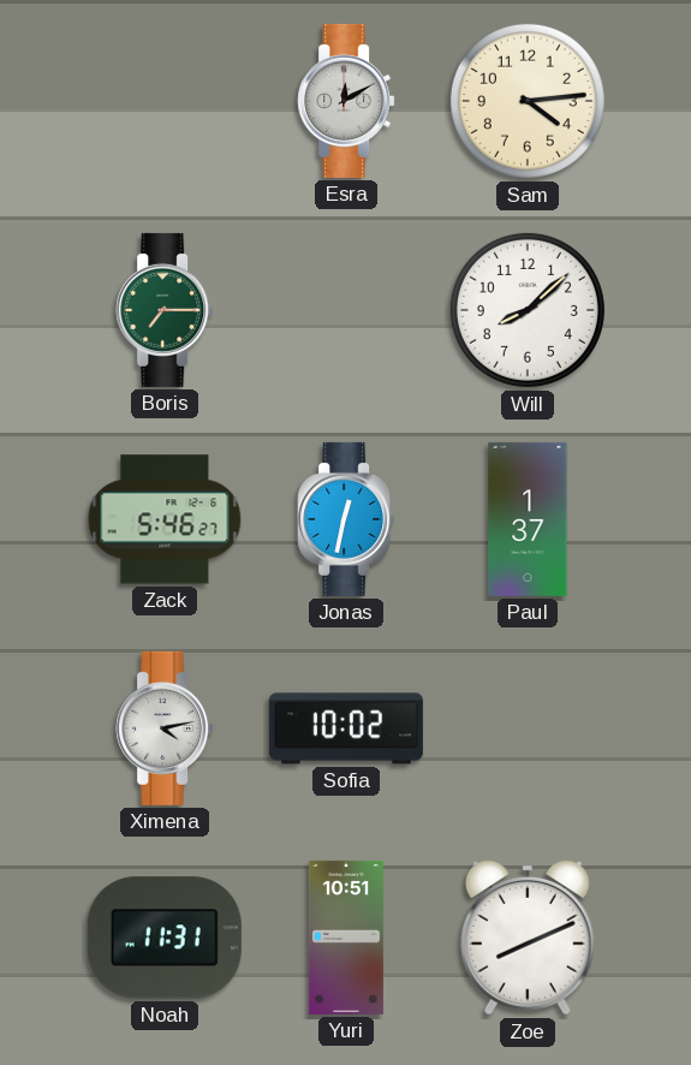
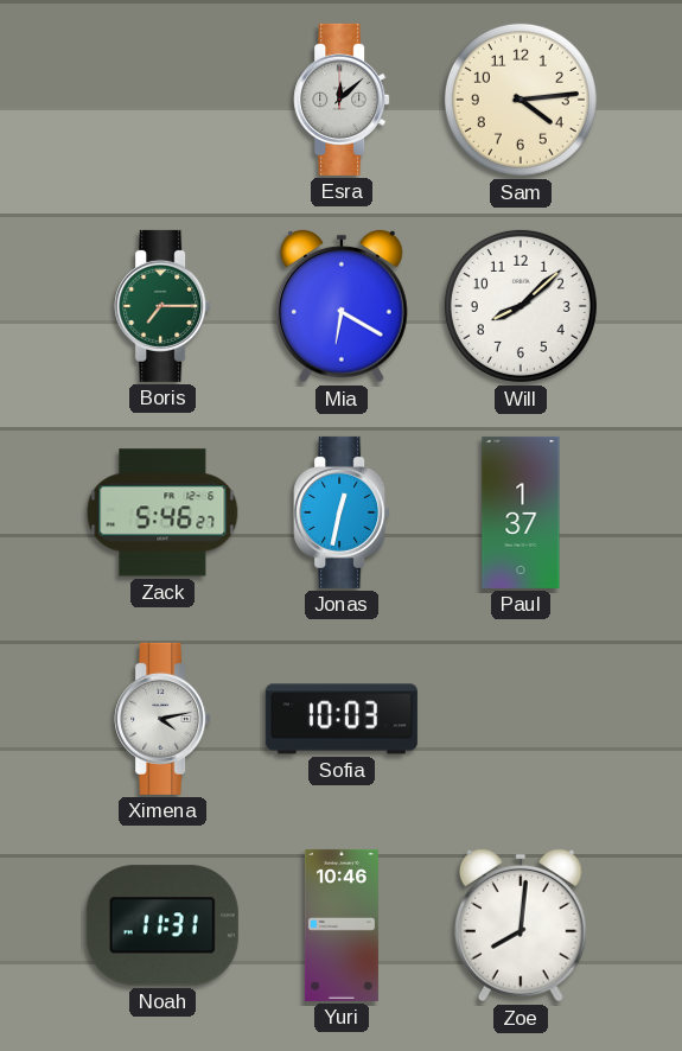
Esra: 12:10 -> 12:08
Mia: none -> 6:20
Sofia: 10:02 -> 10:03
Yuri: 10:51 -> 10:46
Zoe: 8:11 -> 8:01
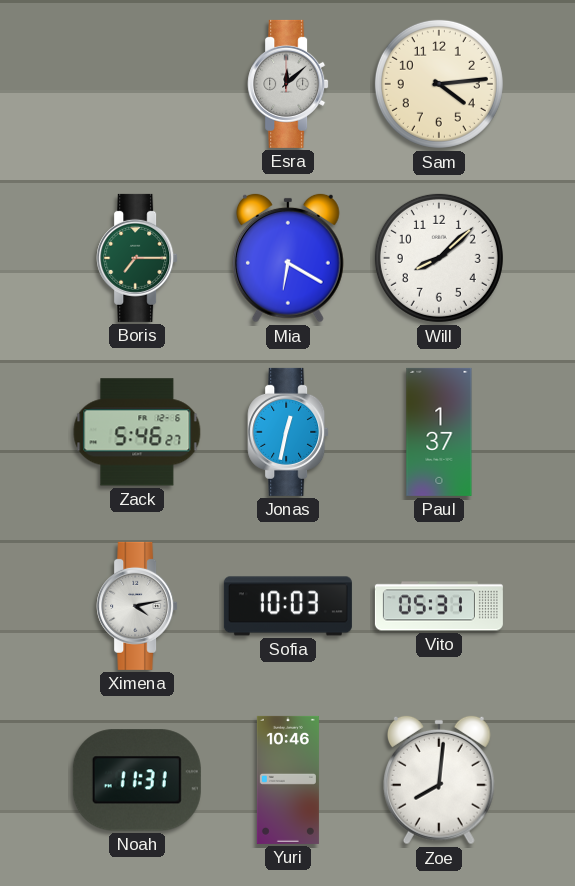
Vito: none -> 05:31
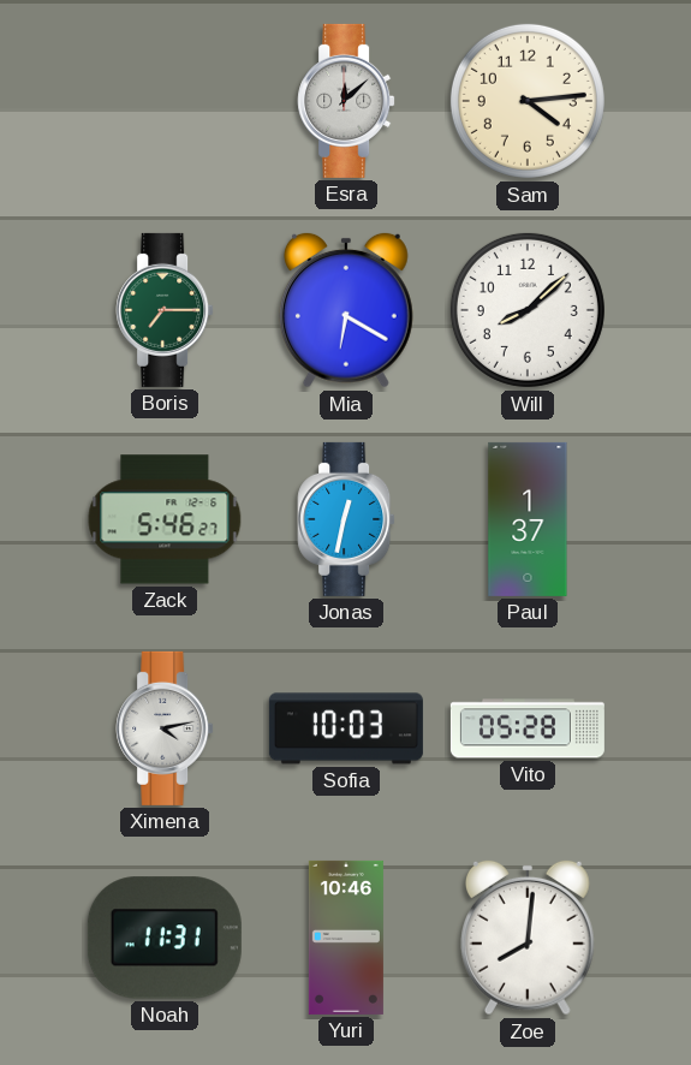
Vito: 05:31 -> 05:28
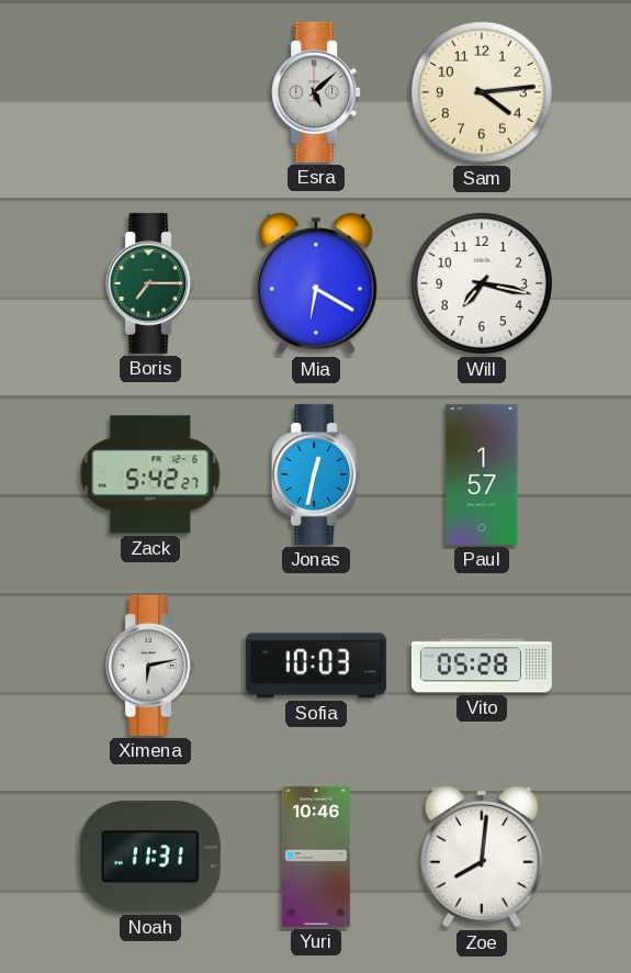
Esra: 12:08 -> 5:08
Will: 8:08 -> 7:17
Zack: 5:46 -> 5:42
Paul: 1:37 -> 1:57
Ximena: 4:13 -> 6:13
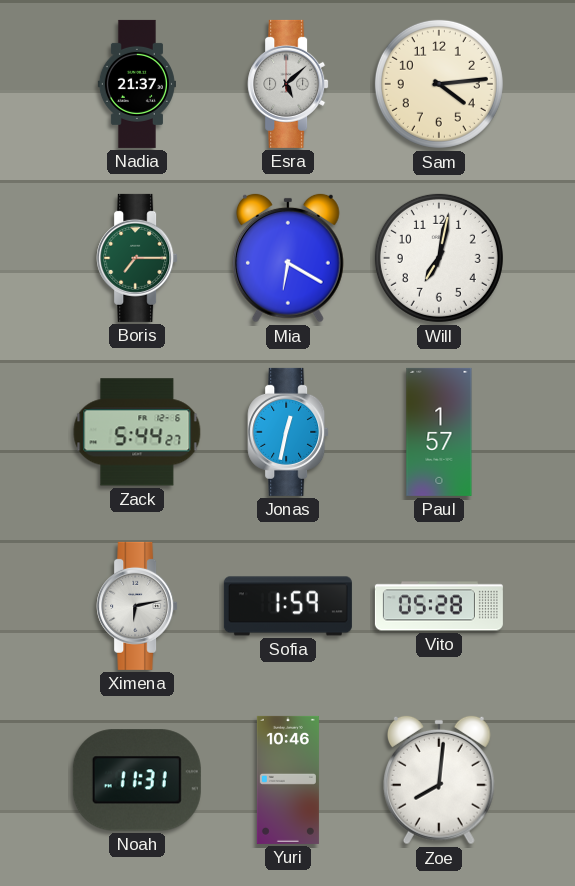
Nadia: none -> 21:37
Will: 7:17 -> 7:02
Zack: 5:42 -> 5:44
Sofia: 10:03 -> 1:59
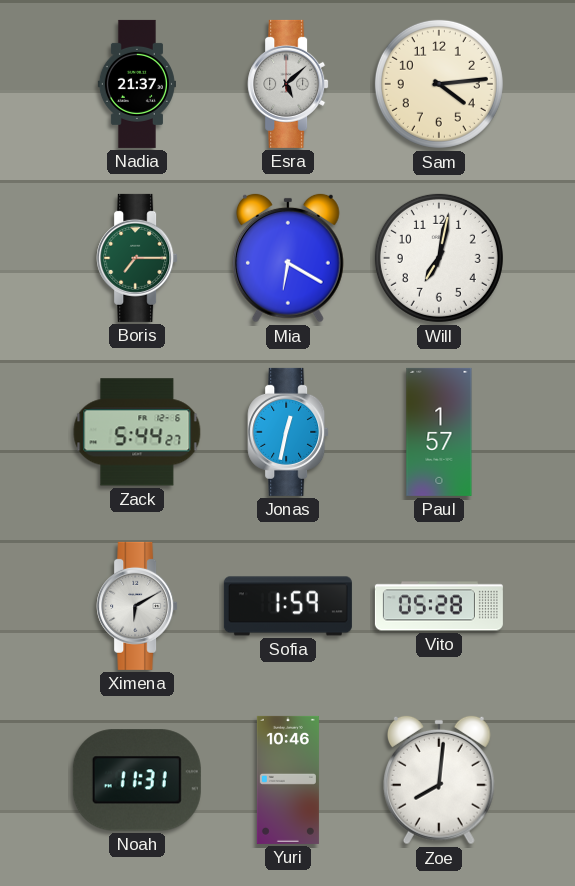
Ximena: 6:13 -> 6:10
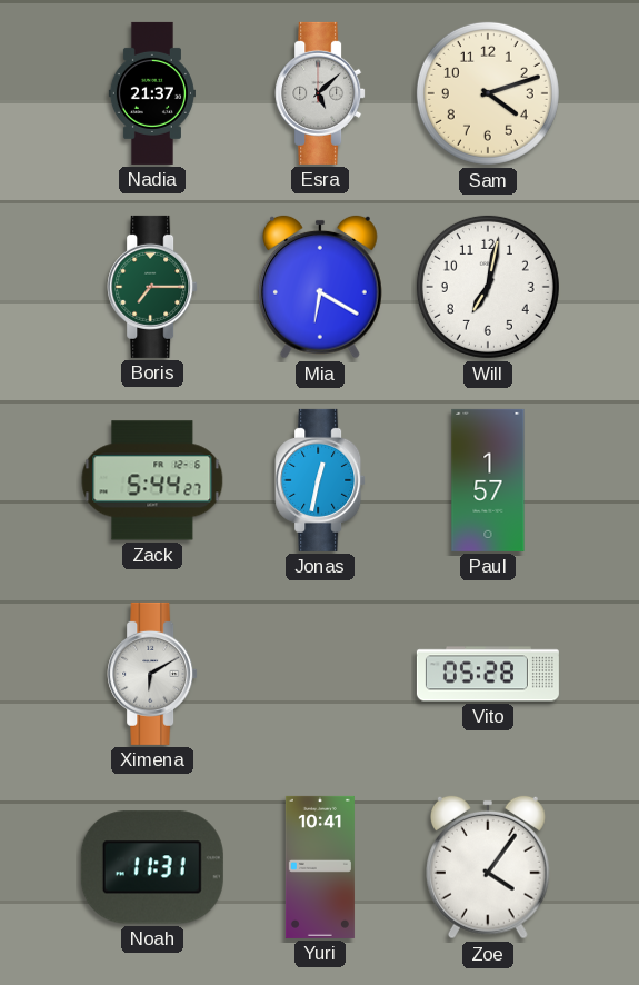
Sam: 4:14 -> 4:12
Sofia: 1:59 -> none
Yuri: 10:46 -> 10:41
Zoe: 8:01 -> 4:06
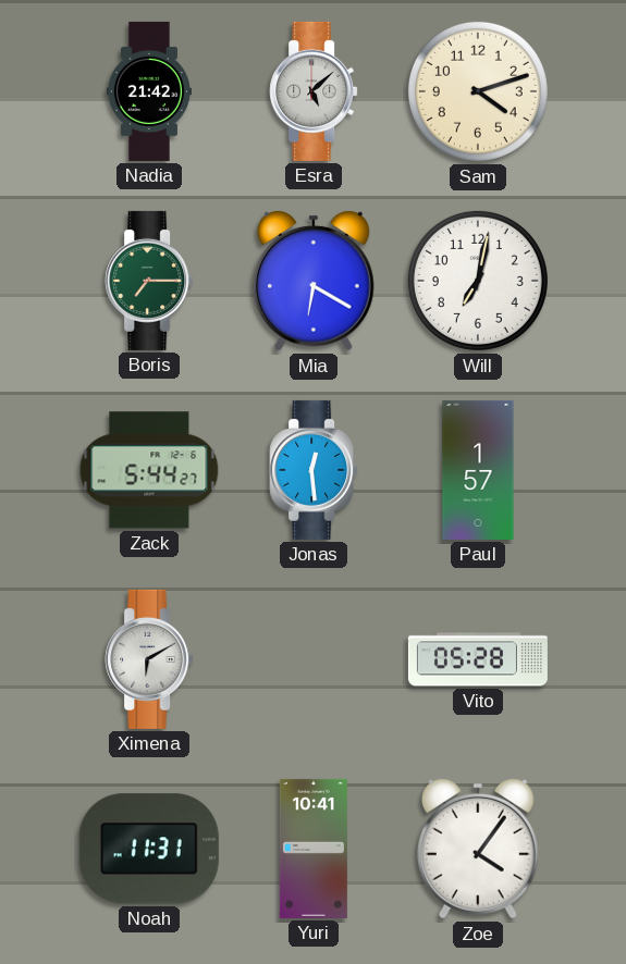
Nadia: 21:37 -> 21:42
Jonas: 12:32 -> 12:29
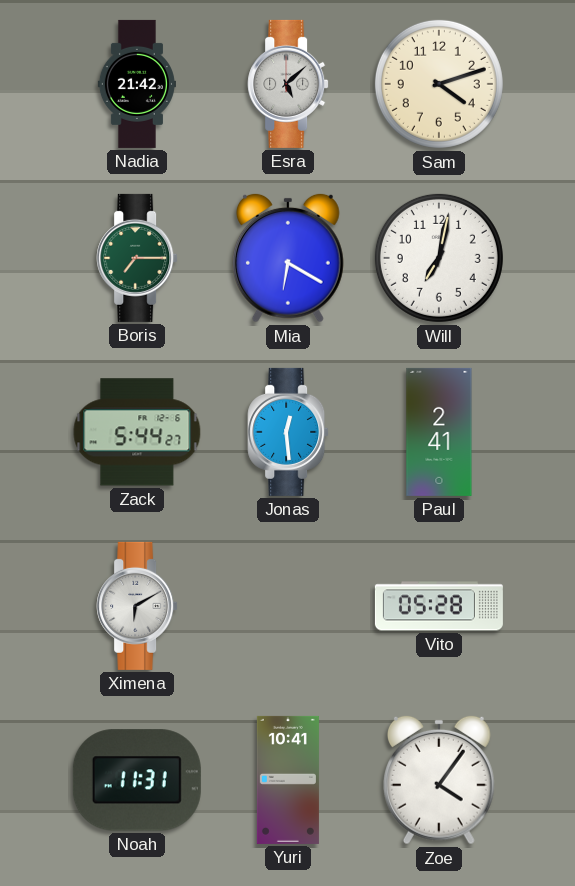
Paul: 1:57 -> 2:41
